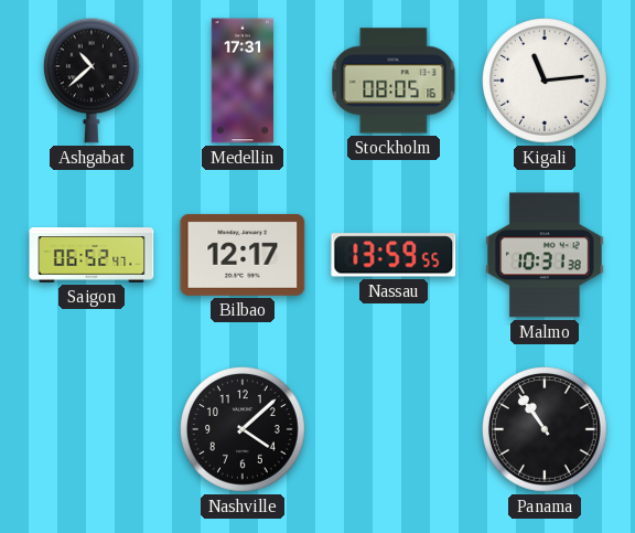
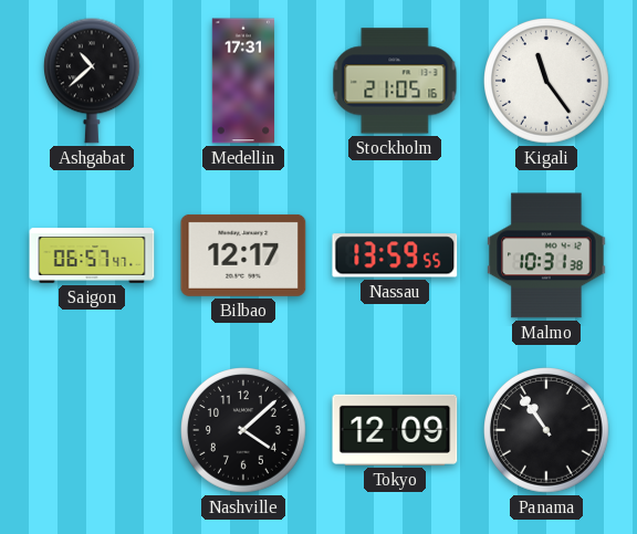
Stockholm: 08:05 -> 21:05
Kigali: 11:14 -> 11:24
Saigon: 06:52 -> 06:57
Tokyo: none -> 12:09
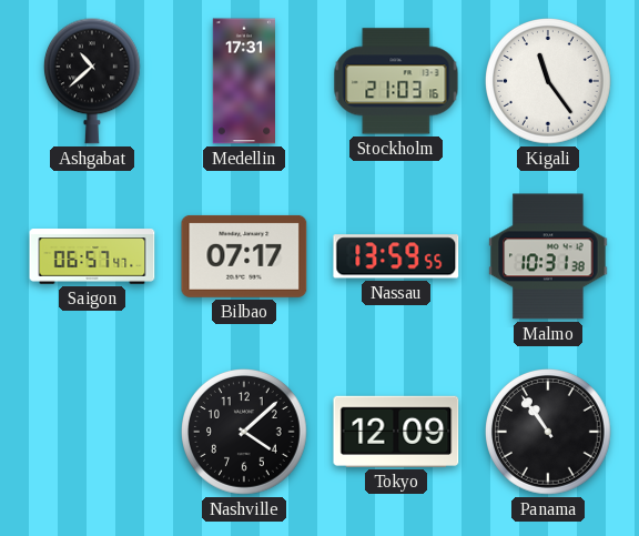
Stockholm: 21:05 -> 21:03
Bilbao: 12:17 -> 07:17
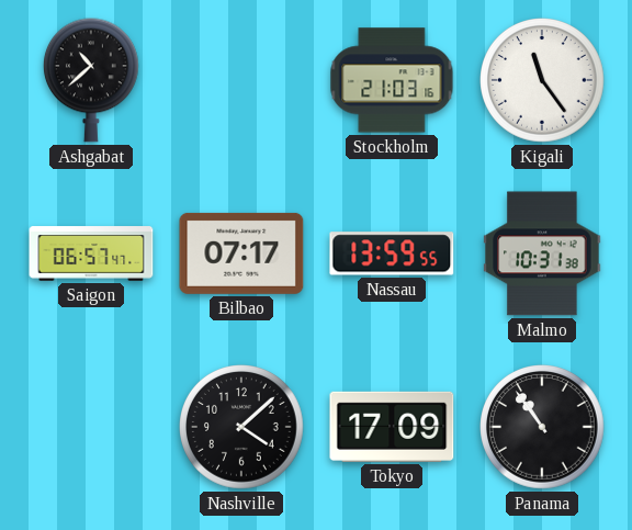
Medellin: 17:31 -> none
Tokyo: 12:09 -> 17:09
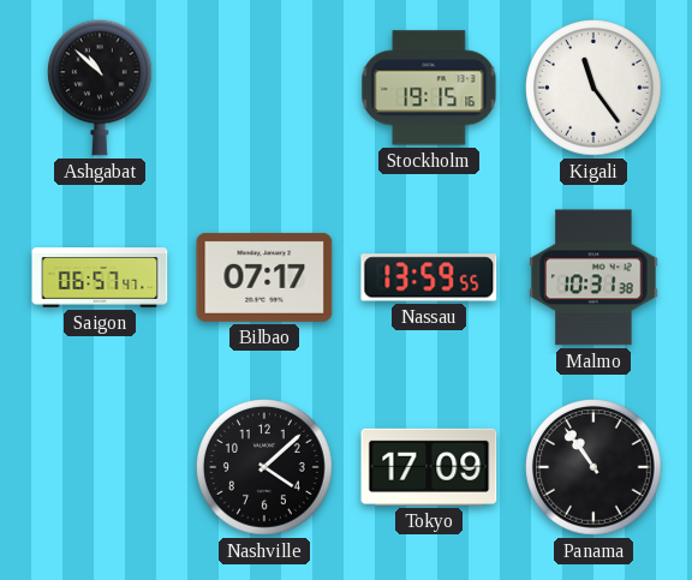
Ashgabat: 10:38 -> 10:52
Stockholm: 21:03 -> 19:15
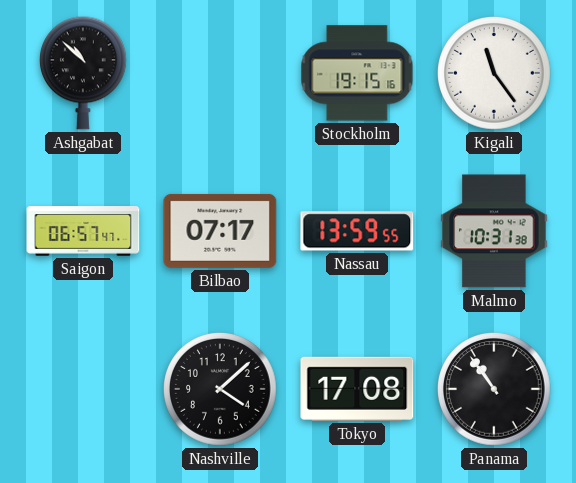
Tokyo: 17:09 -> 17:08
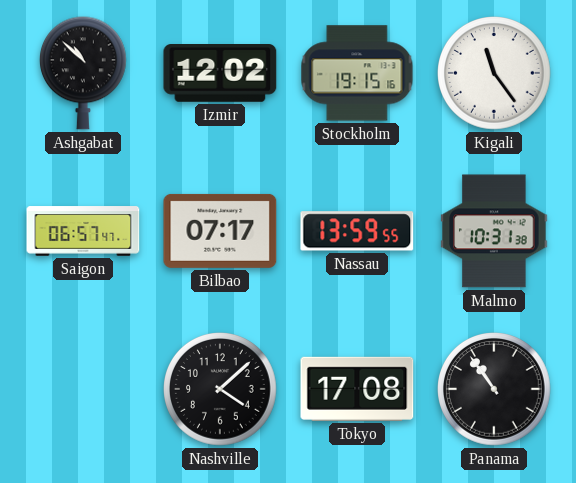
Izmir: none -> 12:02
